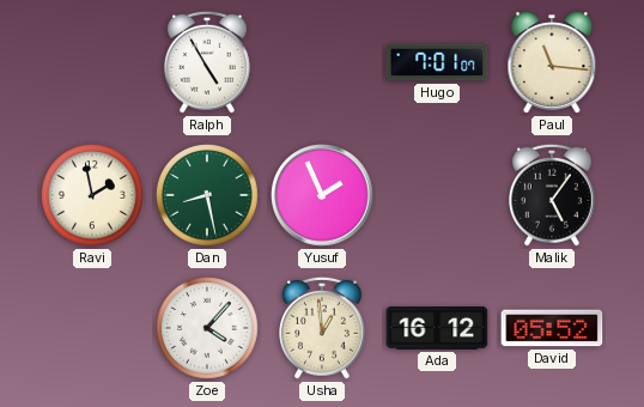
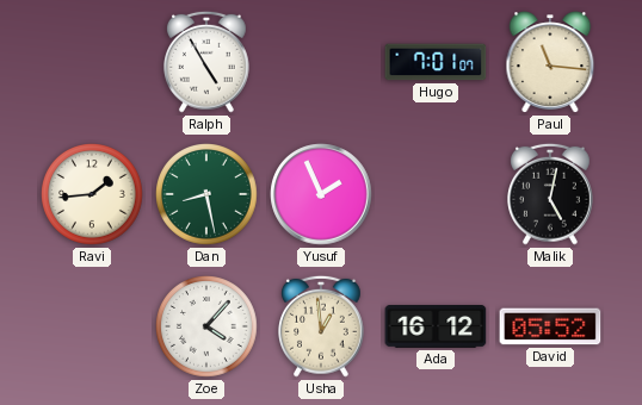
Ravi: 1:58 -> 1:44
Malik: 5:06 -> 5:02
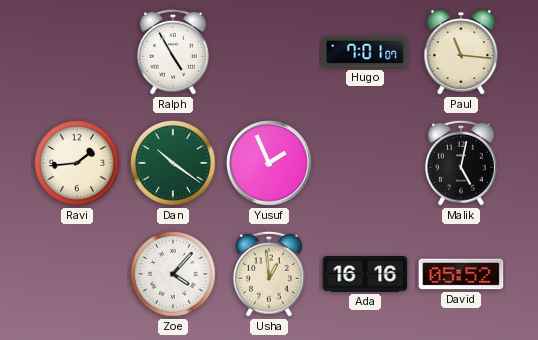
Dan: 8:28 -> 10:21
Ada: 16:12 -> 16:16
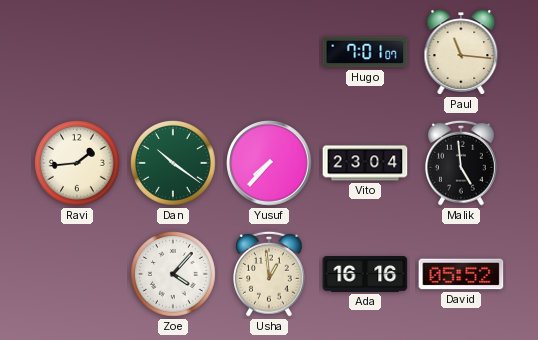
Ralph: 4:55 -> none
Yusuf: 1:56 -> 7:37
Vito: none -> 23:04
Malik: 5:02 -> 4:59
